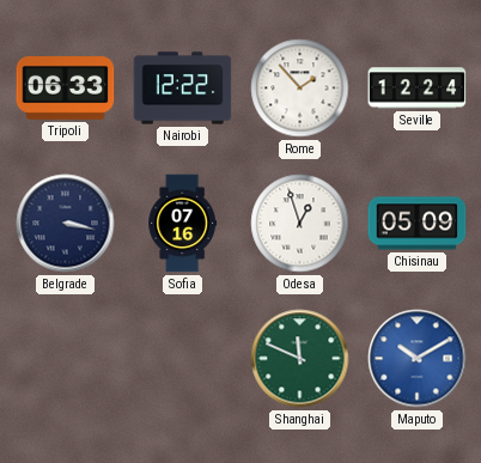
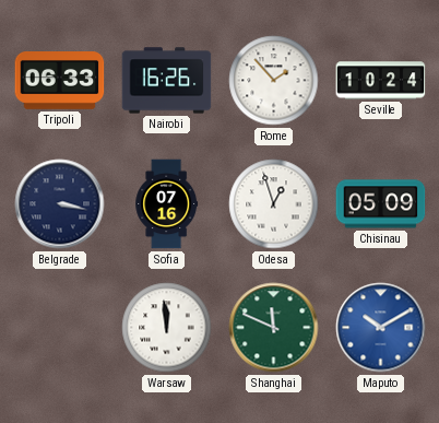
Nairobi: 12:22 -> 16:26
Seville: 12:24 -> 10:24
Warsaw: none -> 11:59
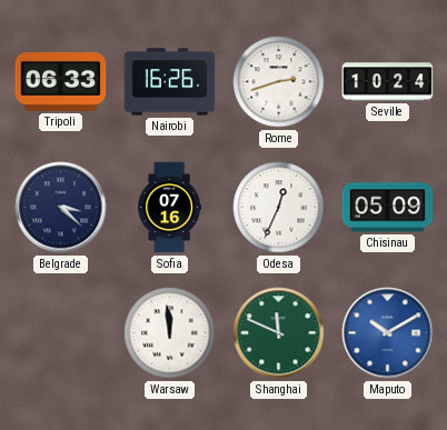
Rome: 1:53 -> 2:42
Belgrade: 3:17 -> 3:22
Odesa: 12:57 -> 12:34
